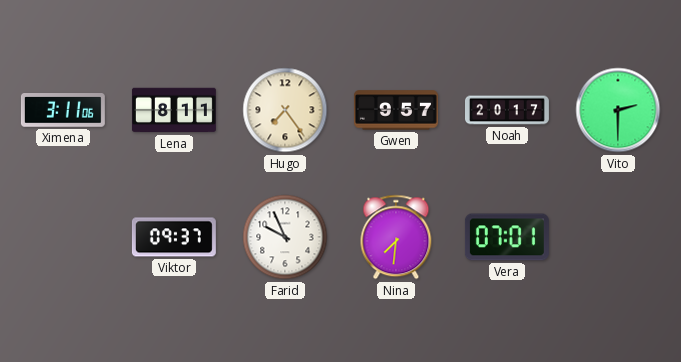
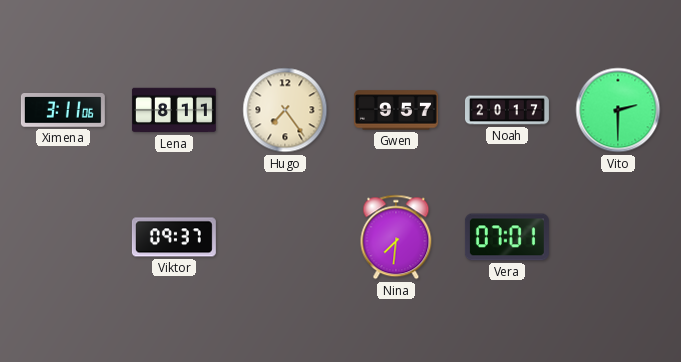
Farid: 9:56 -> none
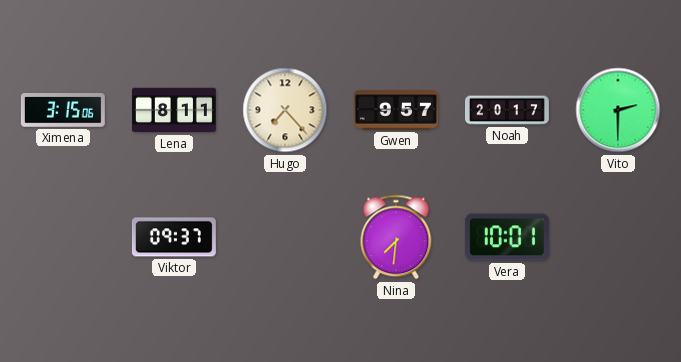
Ximena: 3:11 -> 3:15
Hugo: 7:24 -> 7:23
Vera: 07:01 -> 10:01
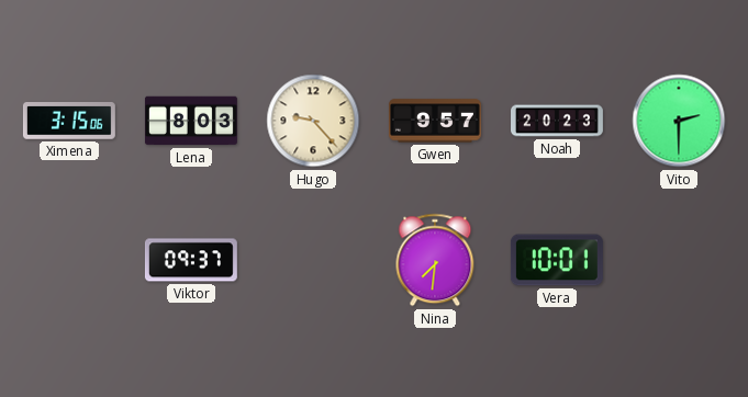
Lena: 8:11 -> 8:03
Hugo: 7:23 -> 9:23
Noah: 20:17 -> 20:23
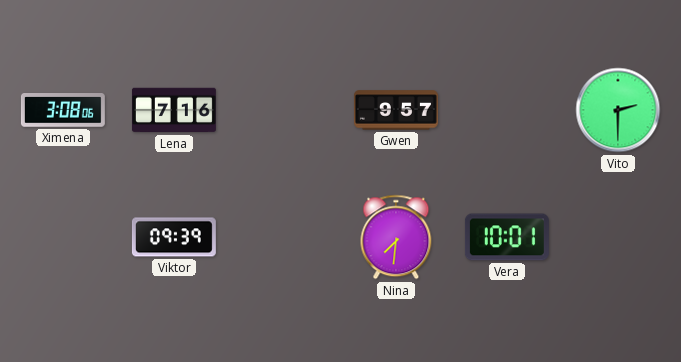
Ximena: 3:15 -> 3:08
Lena: 8:03 -> 7:16
Hugo: 9:23 -> none
Noah: 20:23 -> none
Viktor: 09:37 -> 09:39
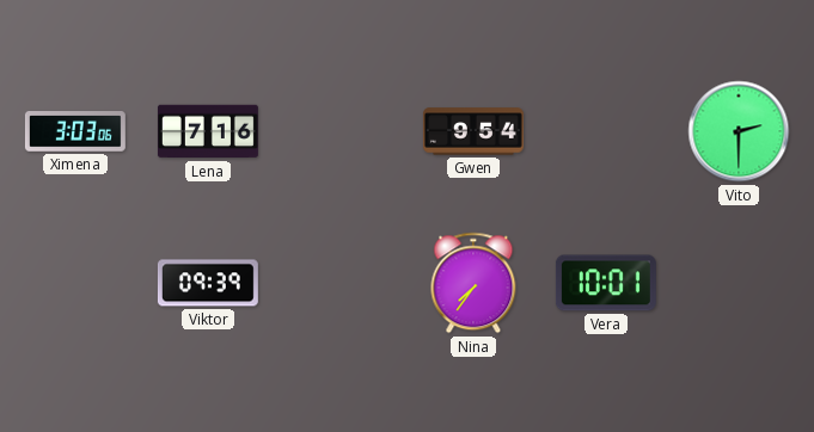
Ximena: 3:08 -> 3:03
Gwen: 9:57 -> 9:54
Nina: 7:31 -> 7:36
